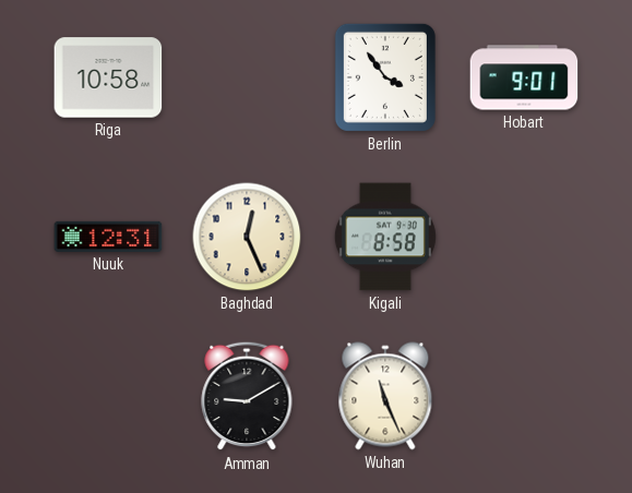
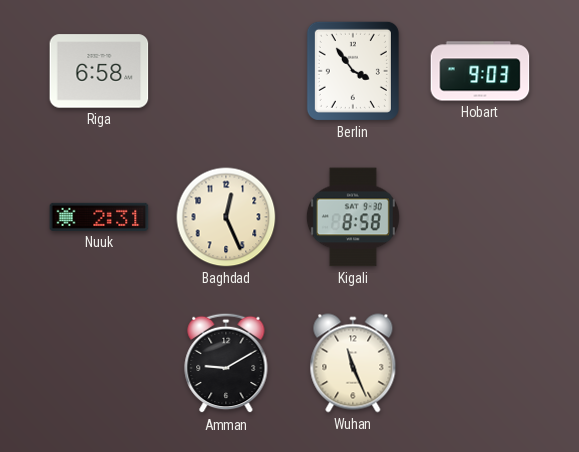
Riga: 10:58 -> 6:58
Hobart: 9:01 -> 9:03
Nuuk: 12:31 -> 2:31
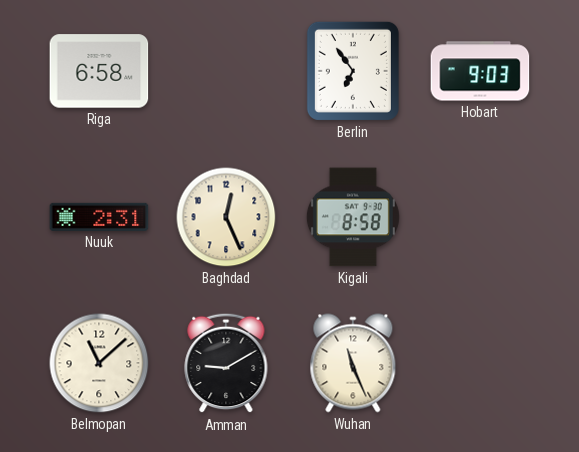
Berlin: 3:54 -> 6:54
Belmopan: none -> 11:08
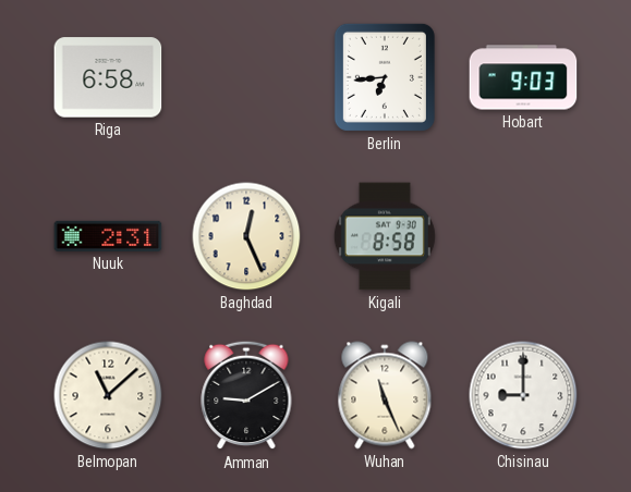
Berlin: 6:54 -> 6:44
Chisinau: none -> 9:00
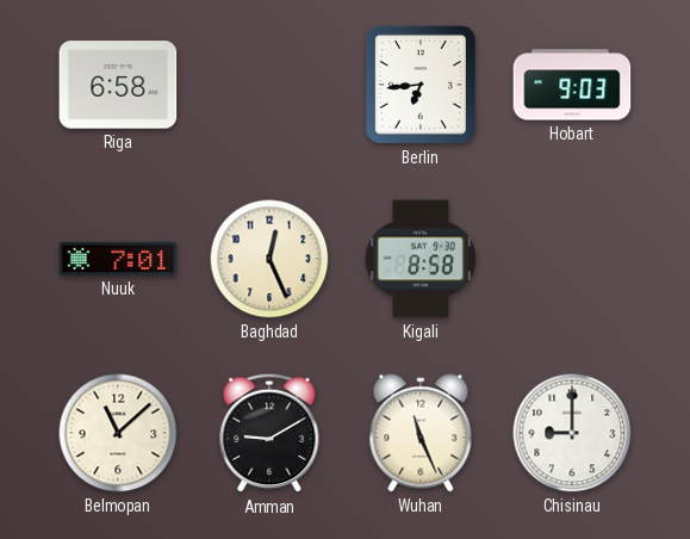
Nuuk: 2:31 -> 7:01
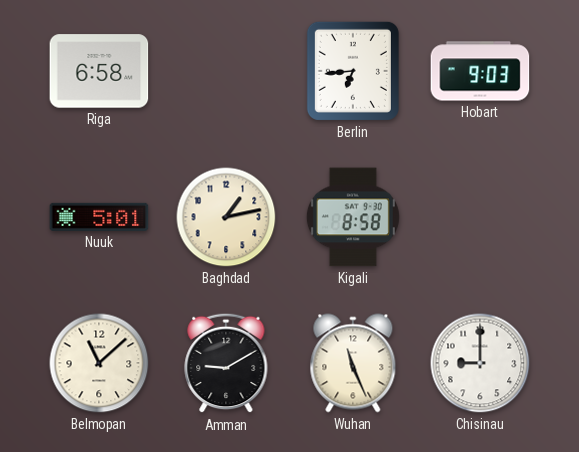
Nuuk: 7:01 -> 5:01
Baghdad: 12:26 -> 1:13
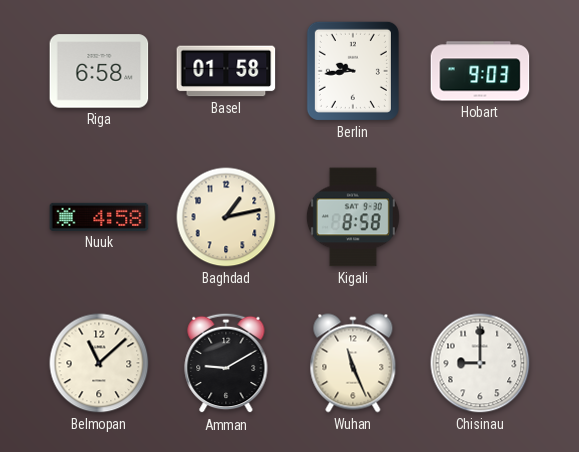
Basel: none -> 01:58
Berlin: 6:44 -> 9:44
Nuuk: 5:01 -> 4:58
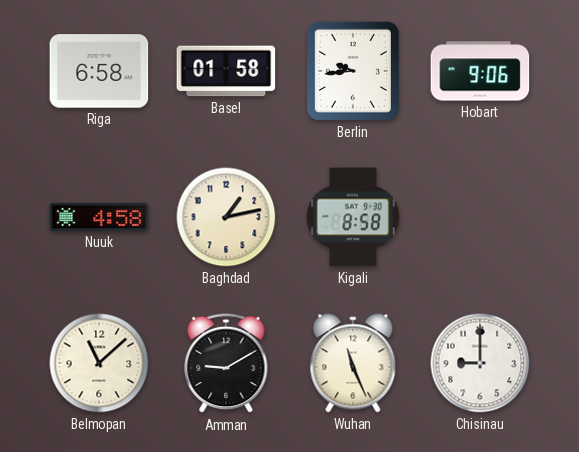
Hobart: 9:03 -> 9:06
